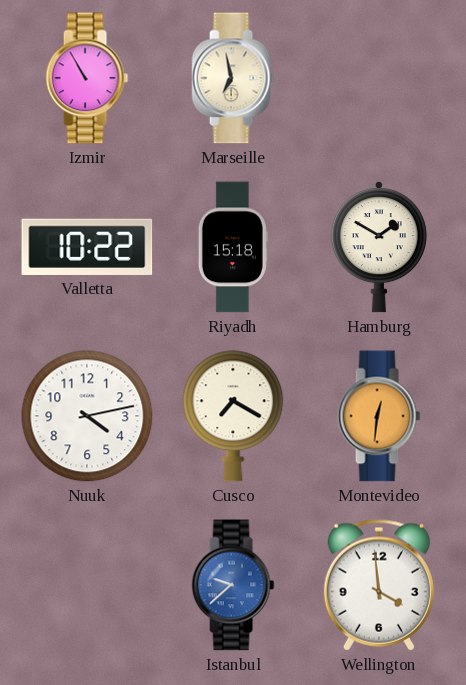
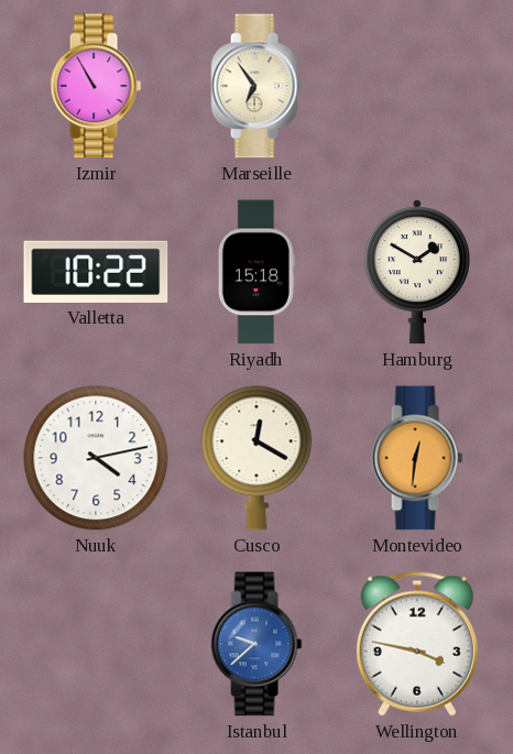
Marseille: 6:58 -> 6:54
Cusco: 7:20 -> 12:20
Wellington: 3:59 -> 3:47
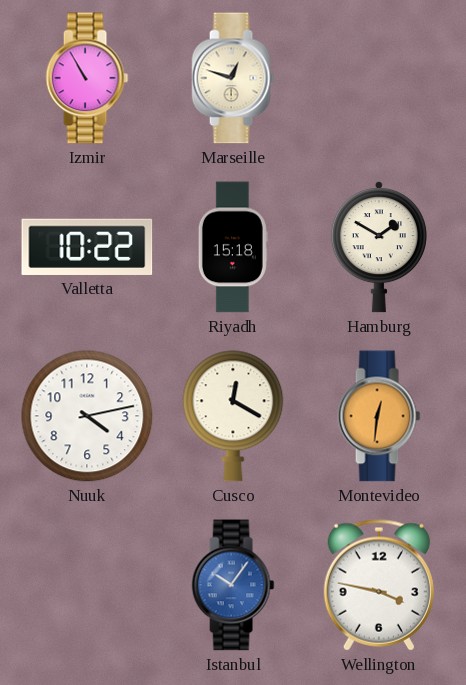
Marseille: 6:54 -> 12:48
Istanbul: 9:38 -> 10:06
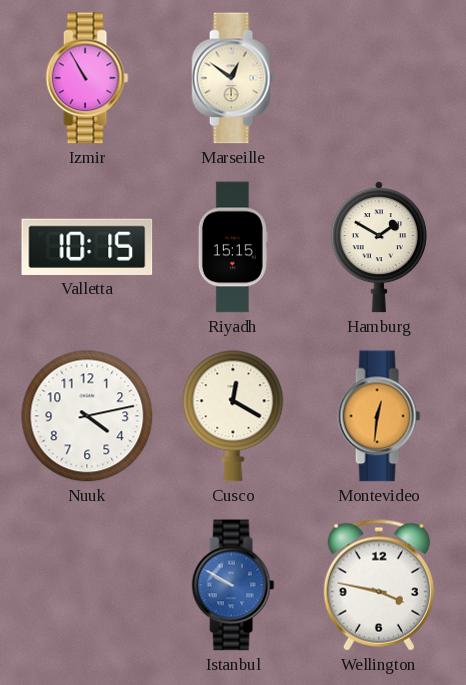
Marseille: 12:48 -> 12:51
Valletta: 10:22 -> 10:15
Riyadh: 15:18 -> 15:15
Istanbul: 10:06 -> 9:50
